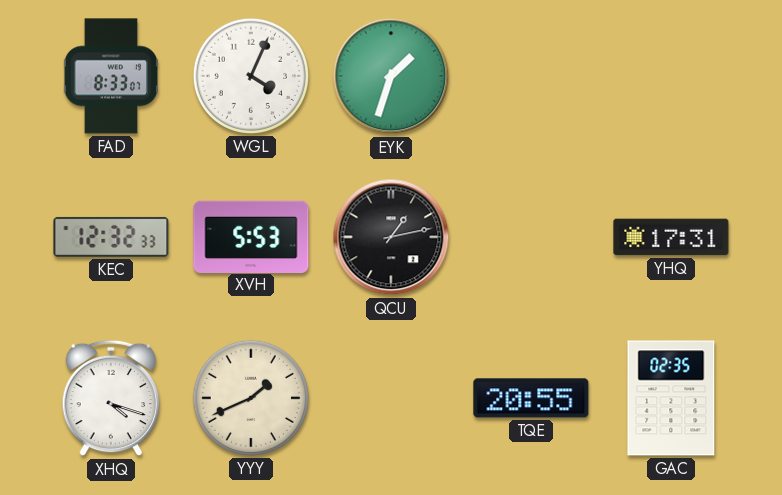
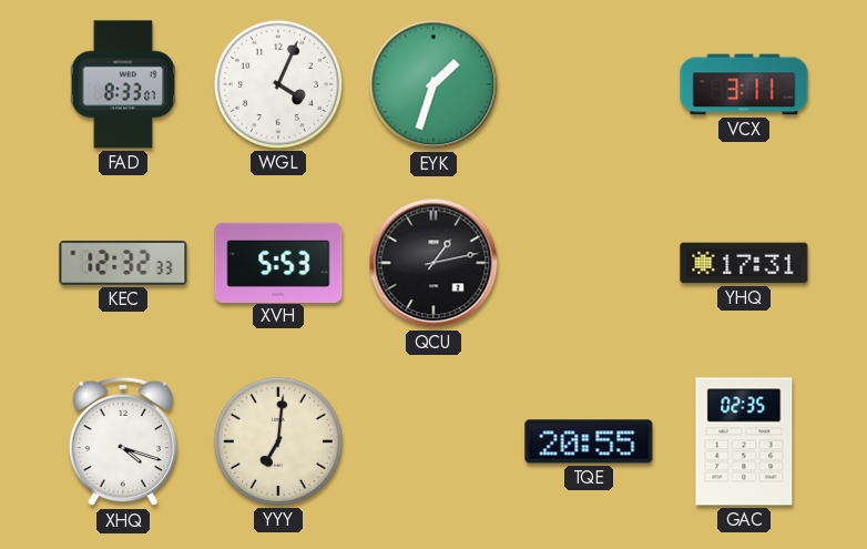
VCX: none -> 3:11
YYY: 1:41 -> 7:01
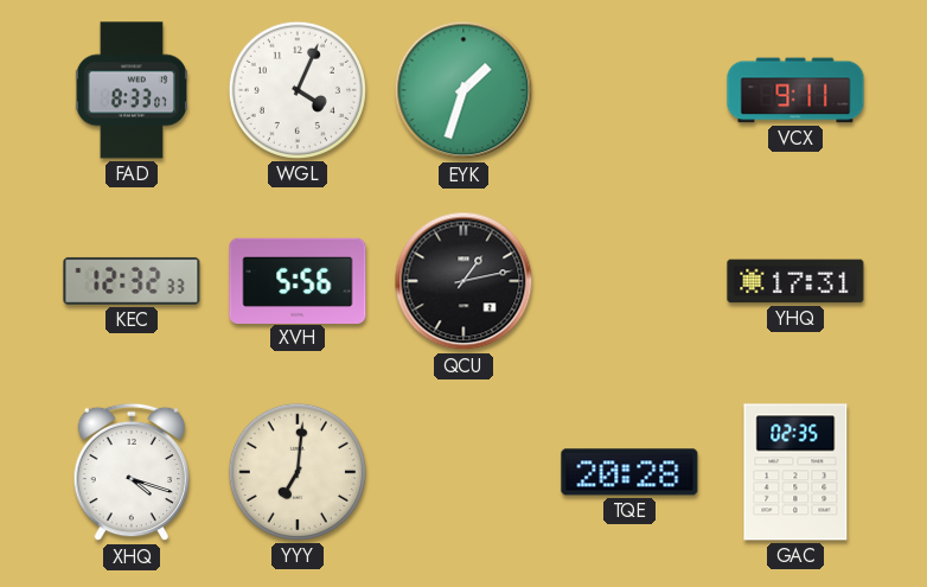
VCX: 3:11 -> 9:11
XVH: 5:53 -> 5:56
TQE: 20:55 -> 20:28
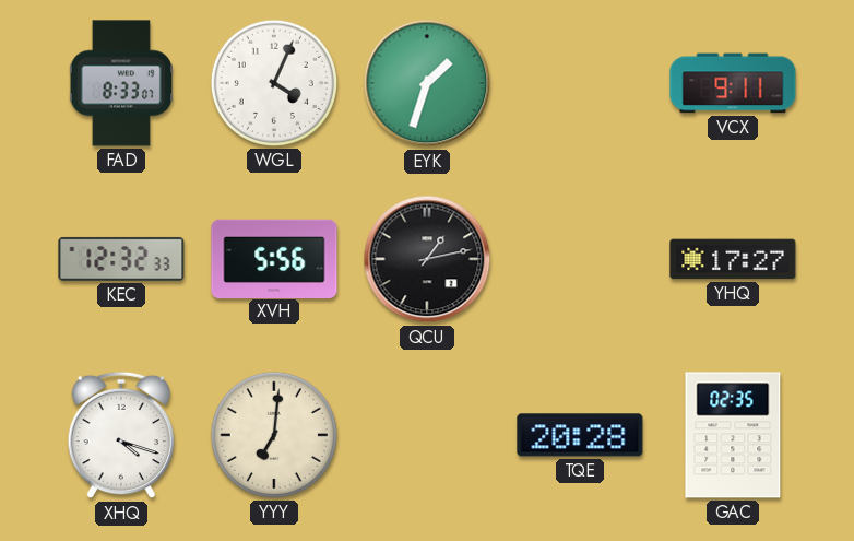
YHQ: 17:31 -> 17:27
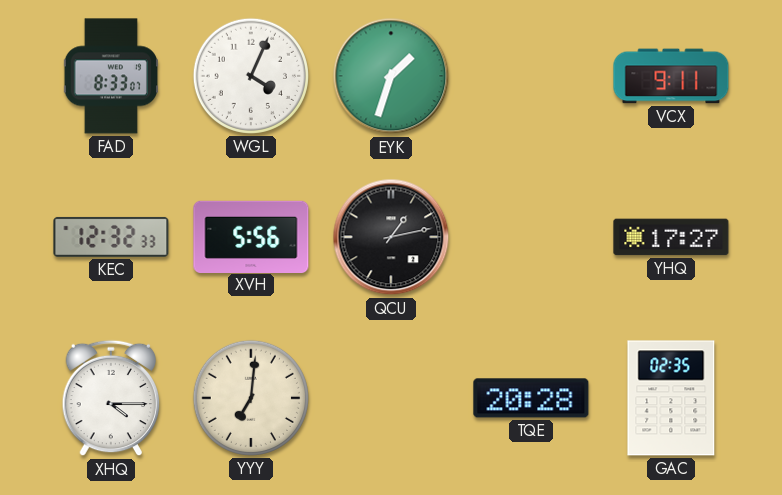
XHQ: 4:18 -> 4:15
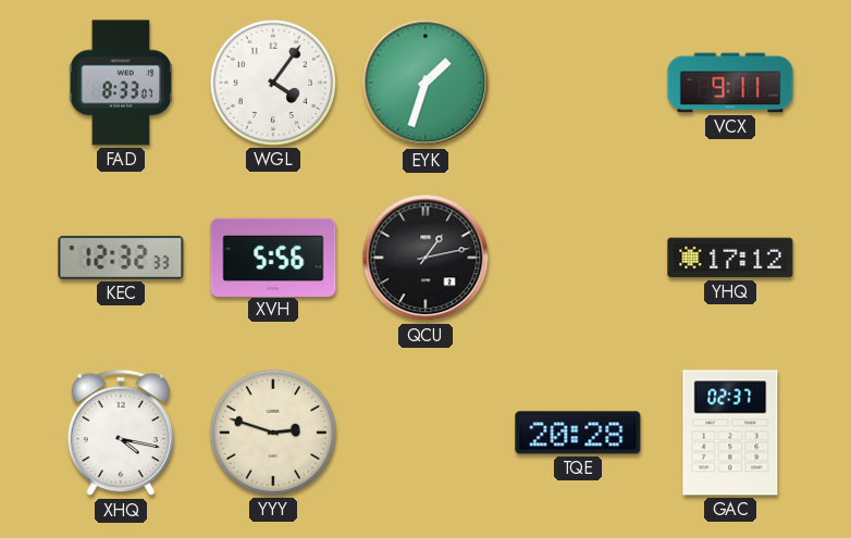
WGL: 4:04 -> 4:06
YHQ: 17:27 -> 17:12
XHQ: 4:15 -> 4:17
YYY: 7:01 -> 2:48
GAC: 02:35 -> 02:37
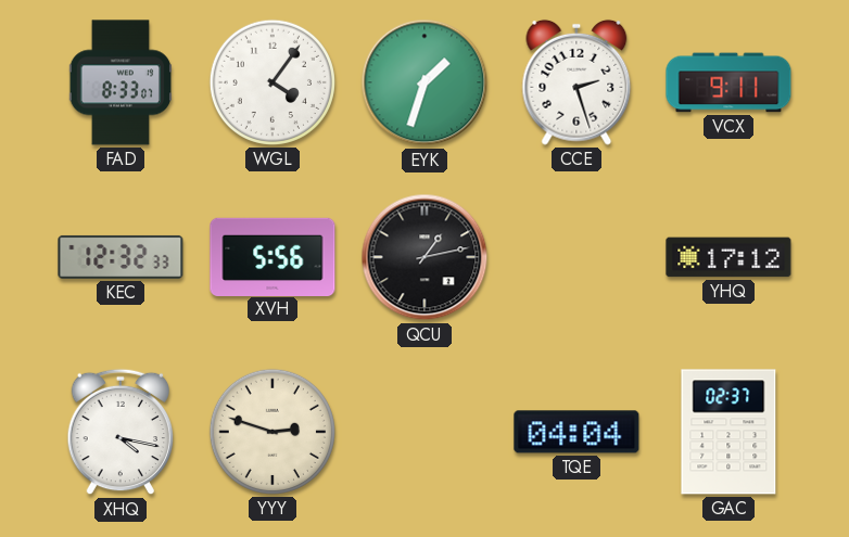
CCE: none -> 2:27
TQE: 20:28 -> 04:04
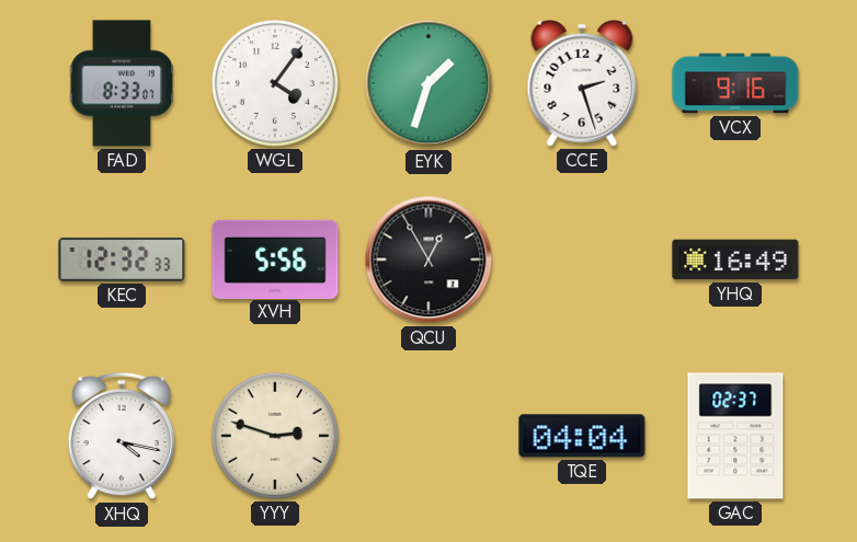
VCX: 9:11 -> 9:16
QCU: 1:13 -> 12:55
YHQ: 17:12 -> 16:49
